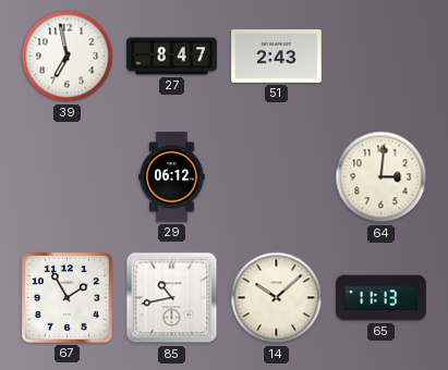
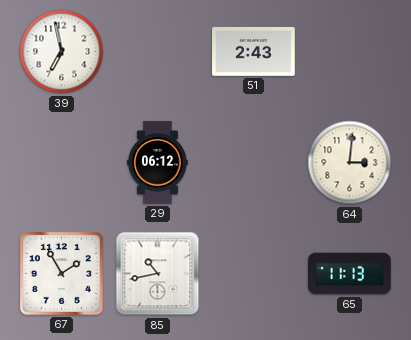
27: 8:47 -> none
14: 10:08 -> none
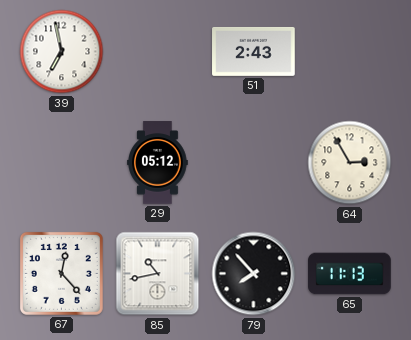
29: 06:12 -> 05:12
64: 3:01 -> 2:55
67: 1:55 -> 12:23
79: none -> 7:53
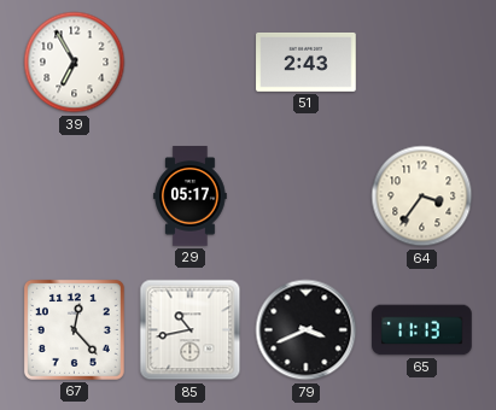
39: 6:58 -> 6:55
29: 05:12 -> 05:17
64: 2:55 -> 3:36
79: 7:53 -> 3:41
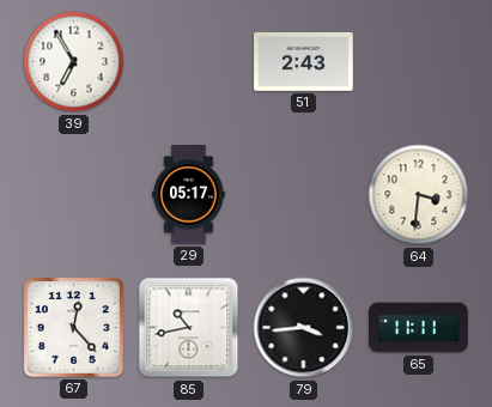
64: 3:36 -> 3:31
79: 3:41 -> 3:44
65: 11:13 -> 11:11
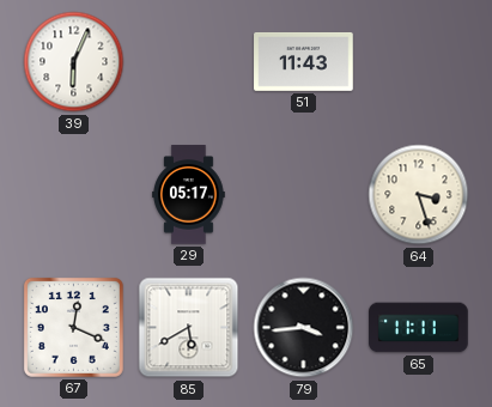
39: 6:55 -> 6:04
51: 2:43 -> 11:43
64: 3:31 -> 3:27
67: 12:23 -> 12:19
85: 10:43 -> 5:40
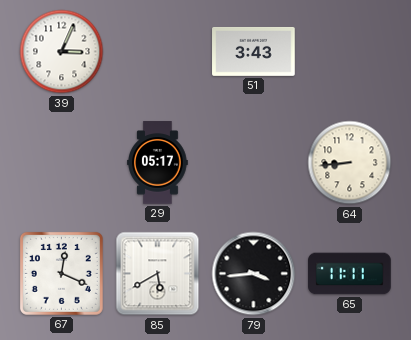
39: 6:04 -> 3:04
51: 11:43 -> 3:43
64: 3:27 -> 8:44
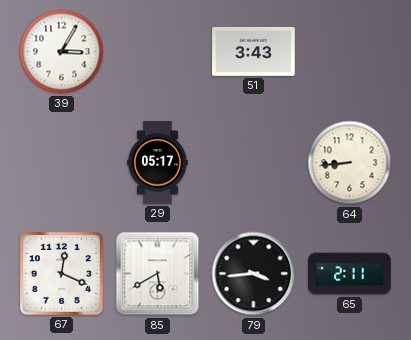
39: 3:04 -> 3:05
65: 11:11 -> 2:11
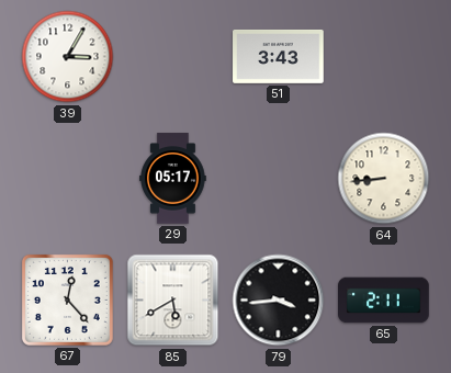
67: 12:19 -> 12:23
